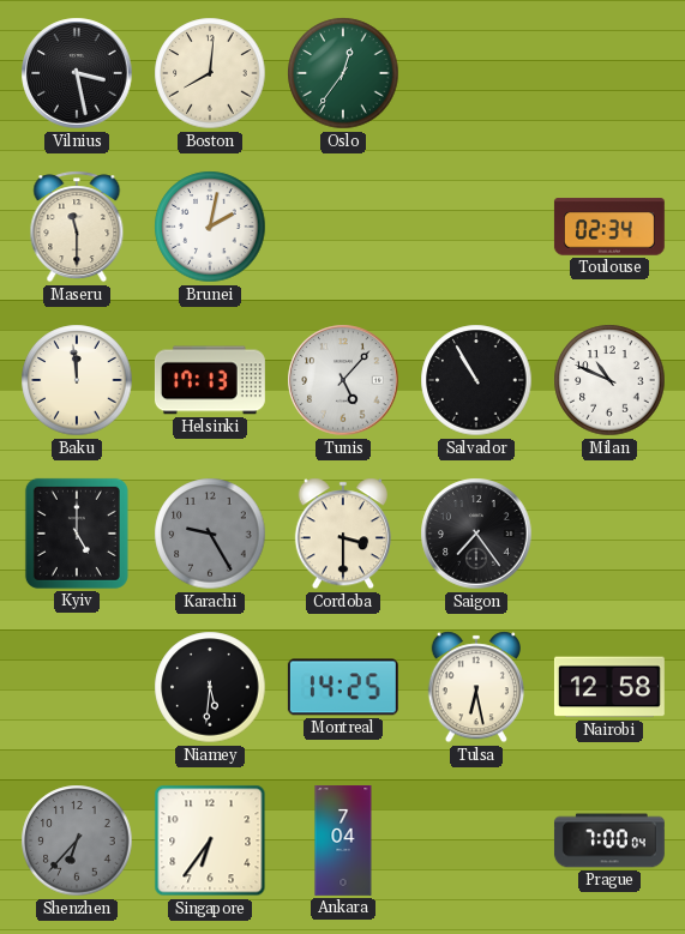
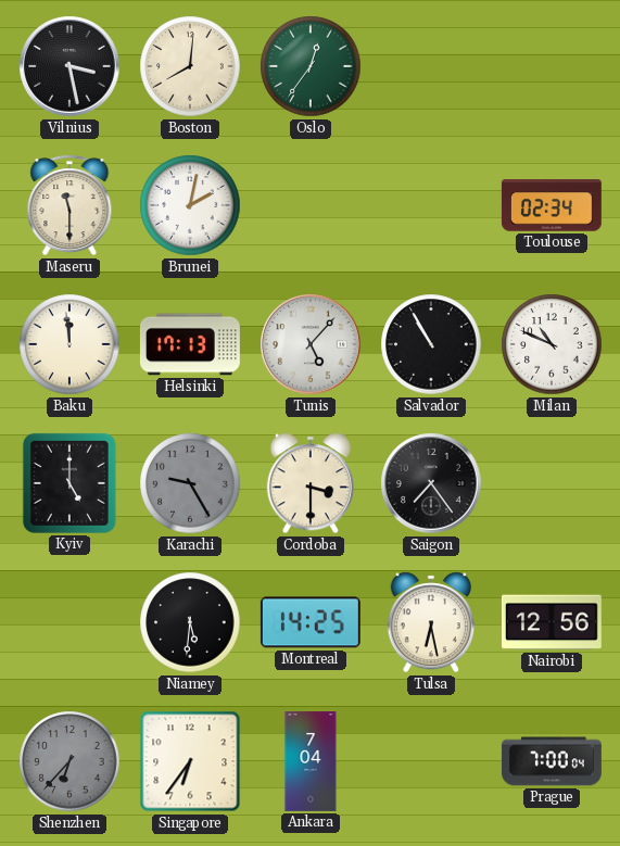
Nairobi: 12:58 -> 12:56
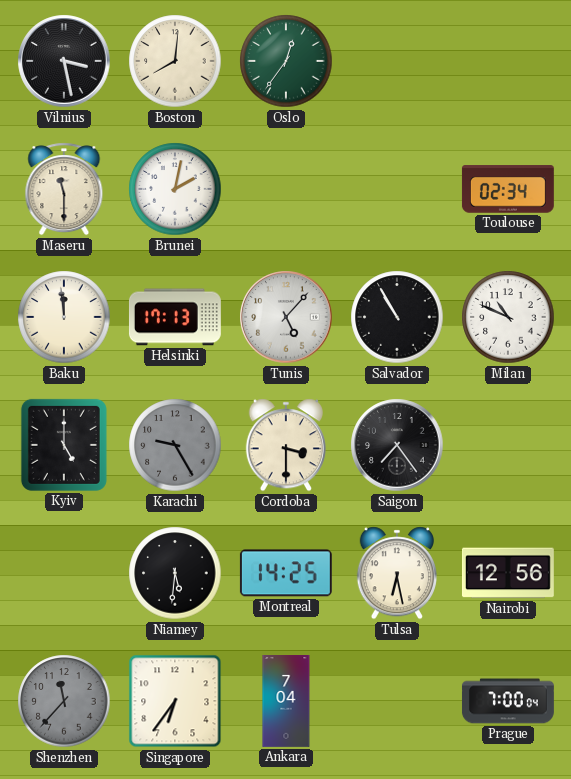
Shenzhen: 6:37 -> 11:37
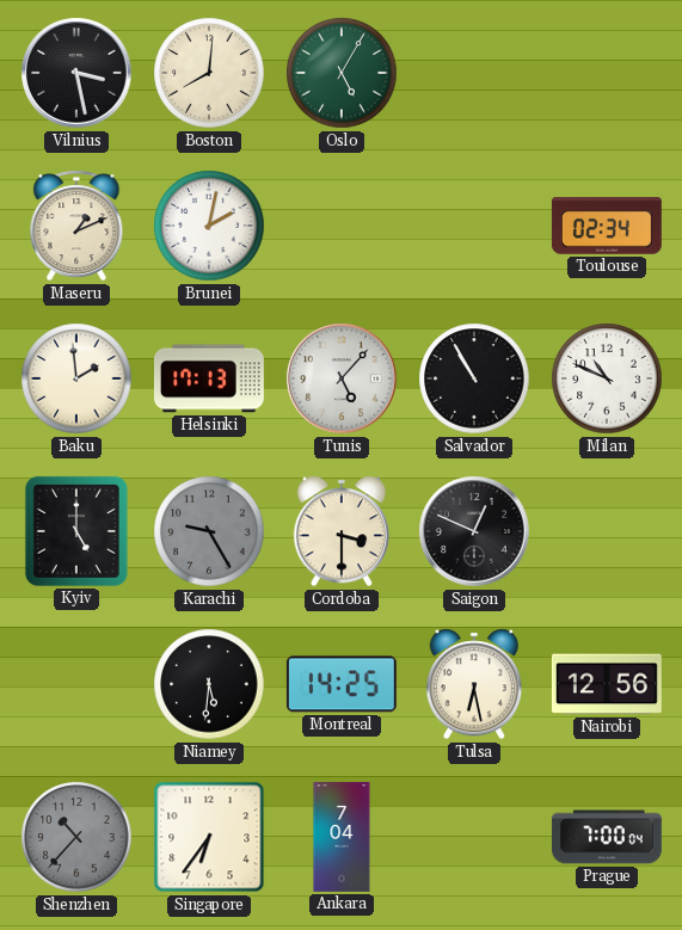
Oslo: 12:36 -> 5:05
Maseru: 11:30 -> 1:11
Baku: 11:59 -> 1:59
Saigon: 7:24 -> 12:49
Shenzhen: 11:37 -> 10:37
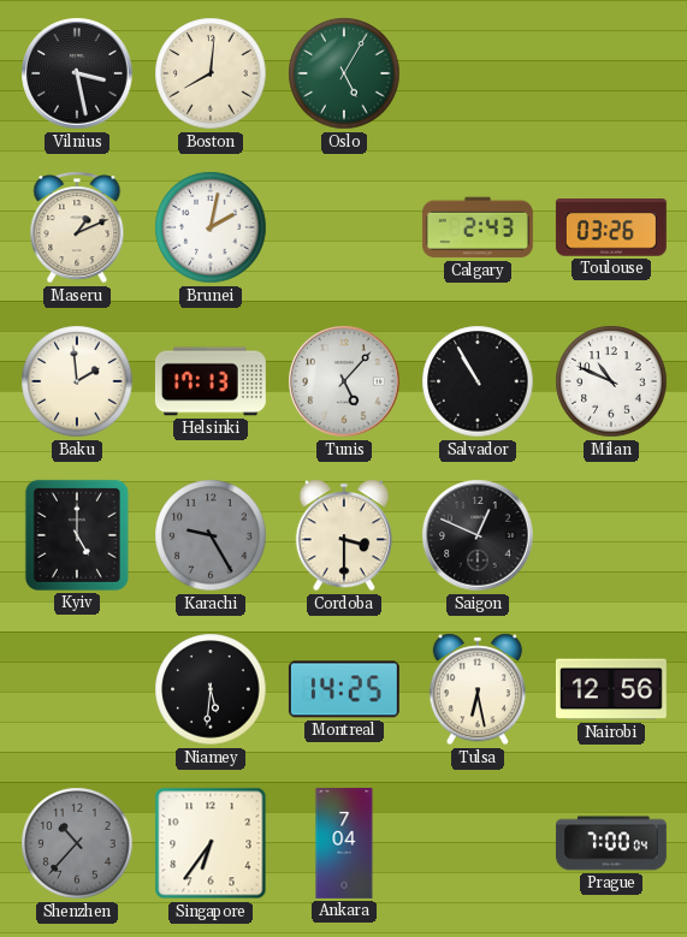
Calgary: none -> 2:43
Toulouse: 02:34 -> 03:26
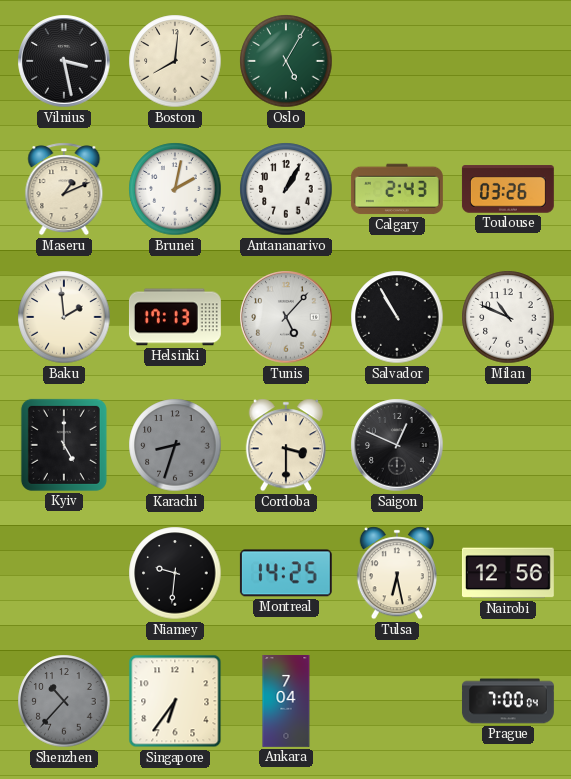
Antananarivo: none -> 1:05
Karachi: 9:25 -> 8:33
Niamey: 5:31 -> 9:31
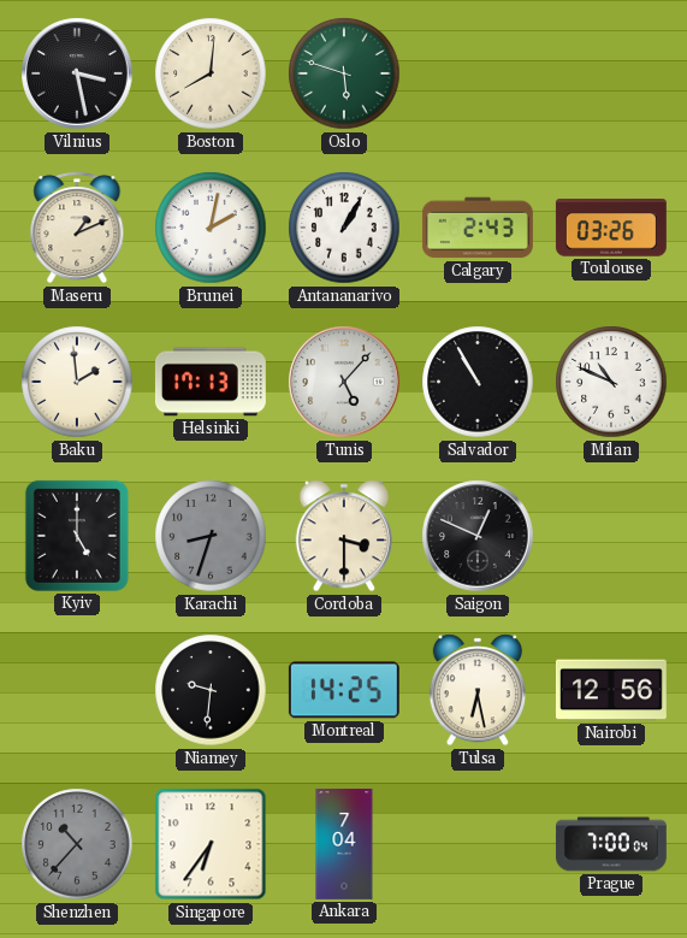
Oslo: 5:05 -> 5:48
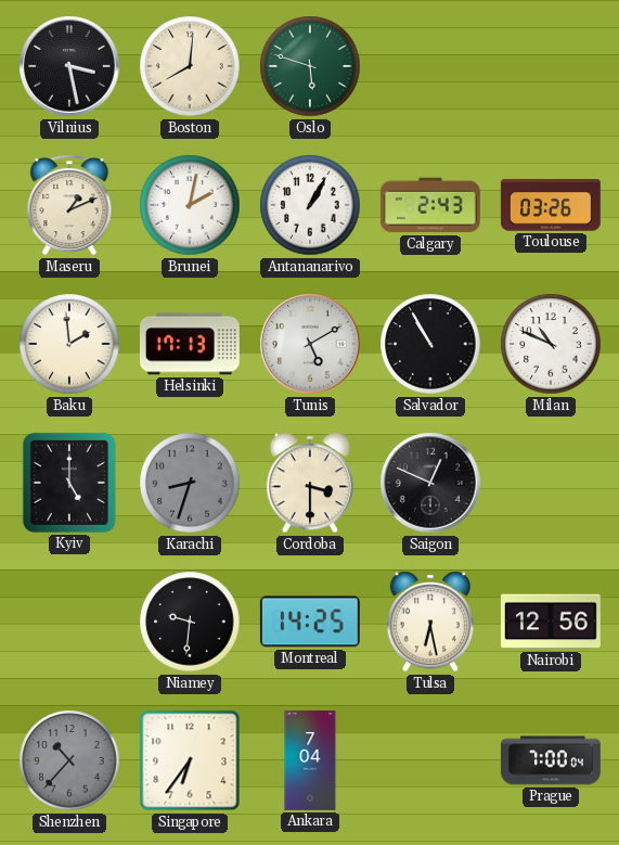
Tunis: 5:07 -> 5:10
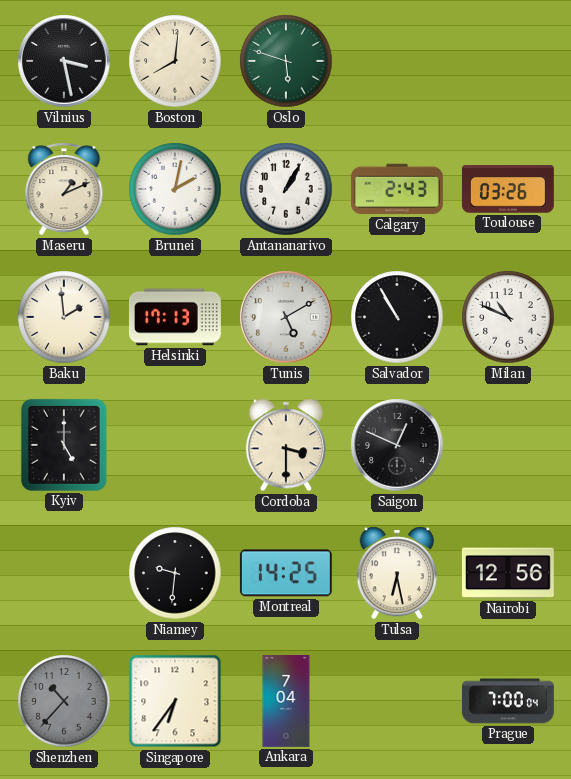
Karachi: 8:33 -> none
